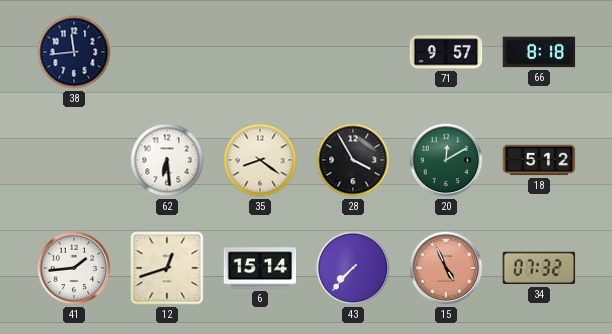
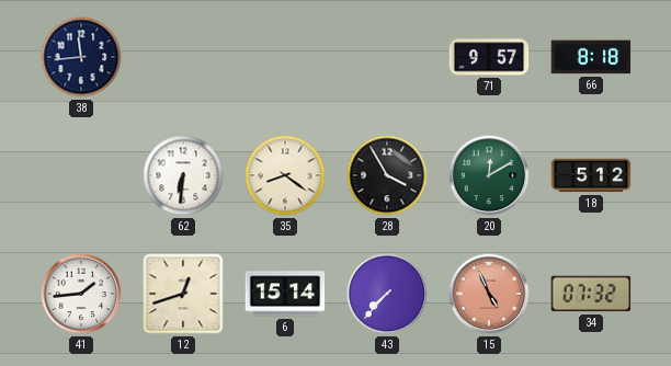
62: 6:29 -> 6:31
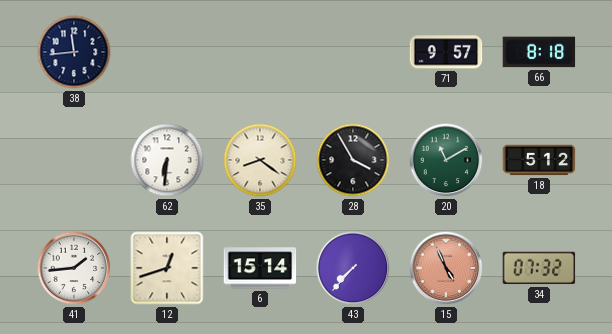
20: 12:10 -> 11:10
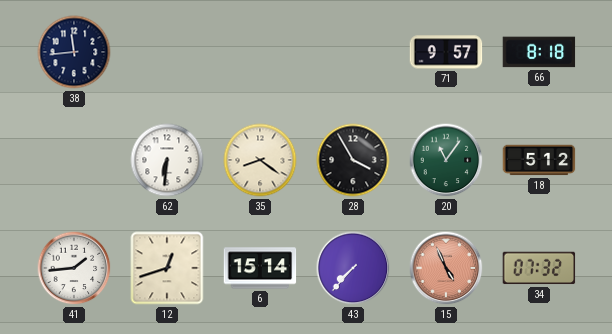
20: 11:10 -> 11:06
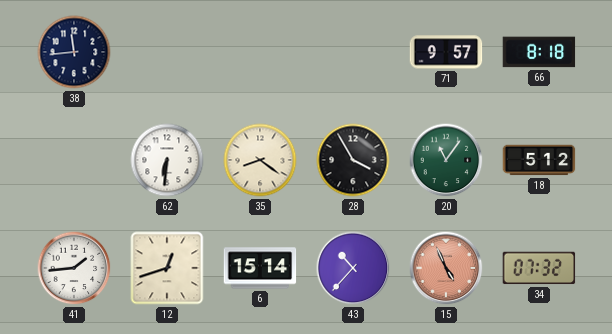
43: 7:37 -> 10:37
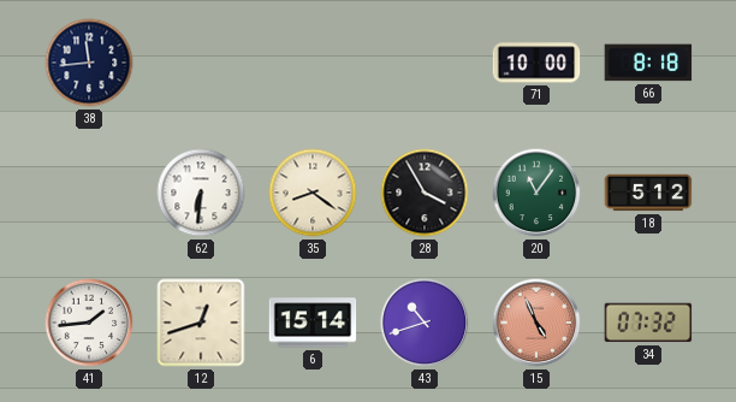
71: 9:57 -> 10:00
43: 10:37 -> 10:42
